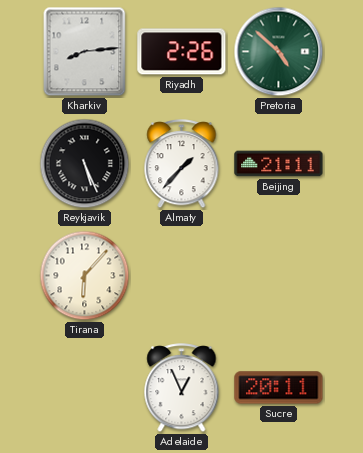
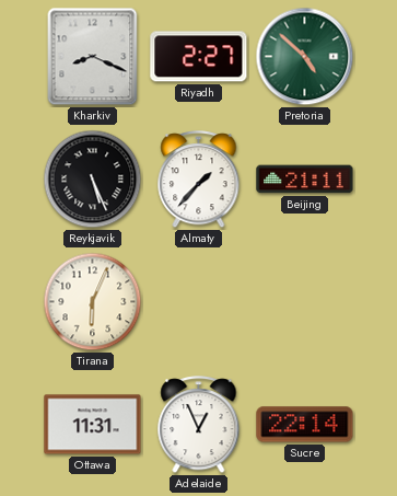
Kharkiv: 8:14 -> 8:19
Riyadh: 2:26 -> 2:27
Tirana: 6:07 -> 6:04
Ottawa: none -> 11:31
Sucre: 20:11 -> 22:14
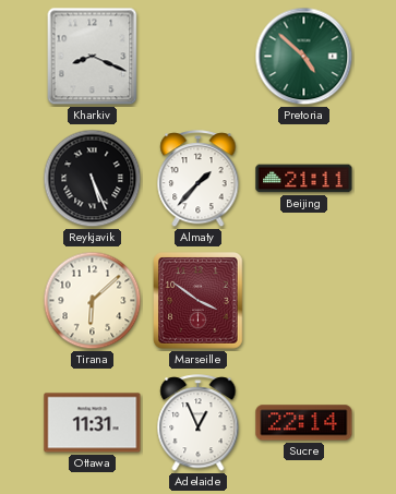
Riyadh: 2:27 -> none
Tirana: 6:04 -> 6:08
Marseille: none -> 3:51
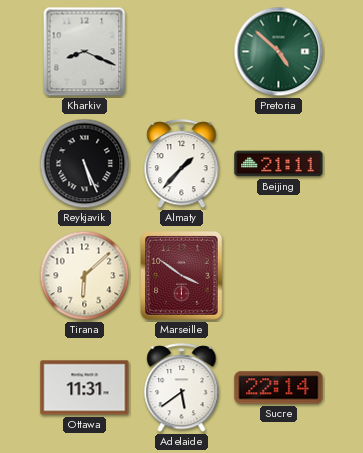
Adelaide: 12:56 -> 5:39
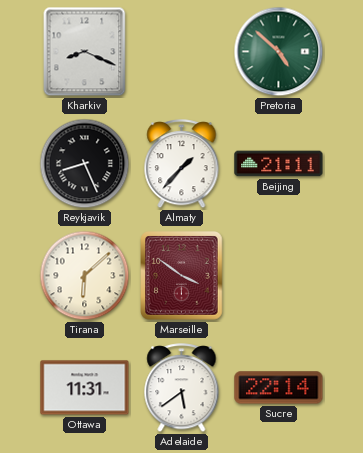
Reykjavik: 5:26 -> 8:26
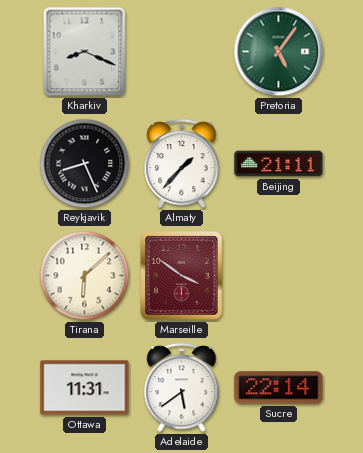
Pretoria: 4:52 -> 5:06
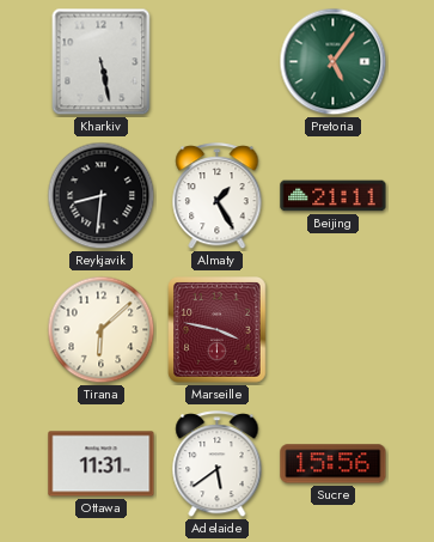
Kharkiv: 8:19 -> 5:28
Reykjavik: 8:26 -> 8:31
Almaty: 1:37 -> 1:25
Marseille: 3:51 -> 3:47
Sucre: 22:14 -> 15:56
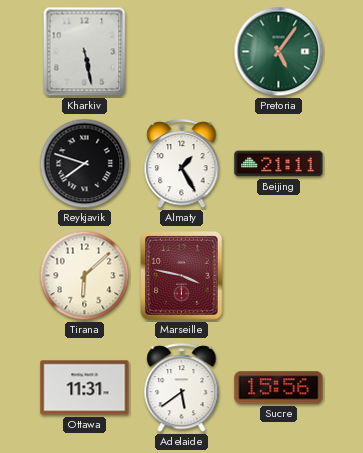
Reykjavik: 8:31 -> 7:48
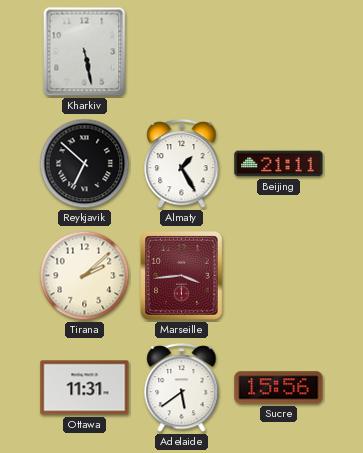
Pretoria: 5:06 -> none
Reykjavik: 7:48 -> 6:52
Tirana: 6:08 -> 2:08
Marseille: 3:47 -> 3:44
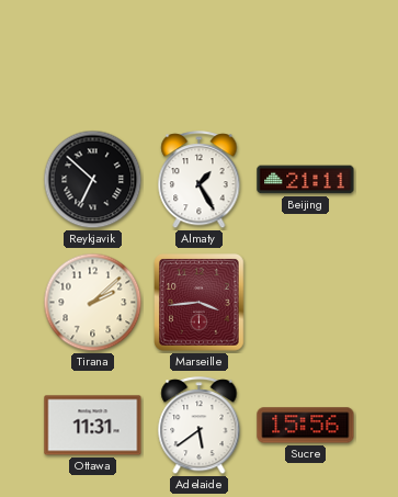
Kharkiv: 5:28 -> none
